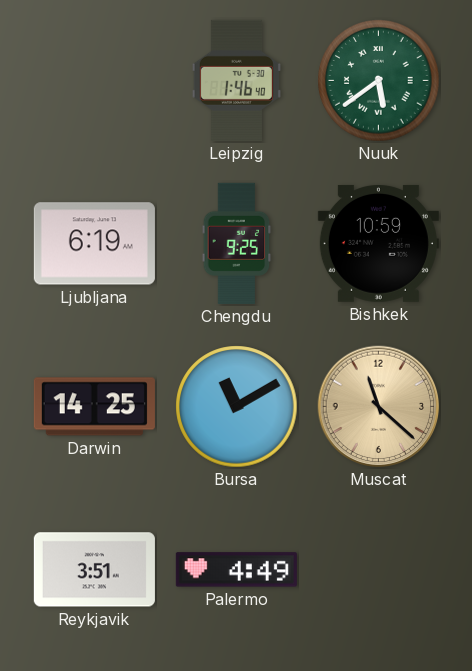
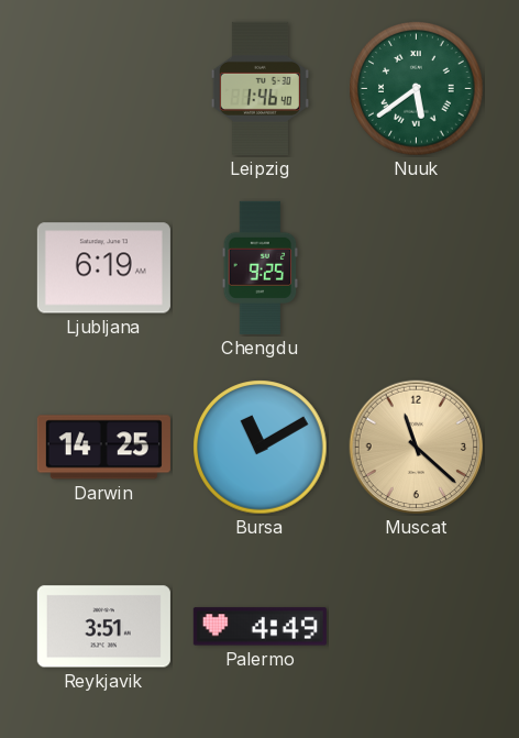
Bishkek: 10:59 -> none
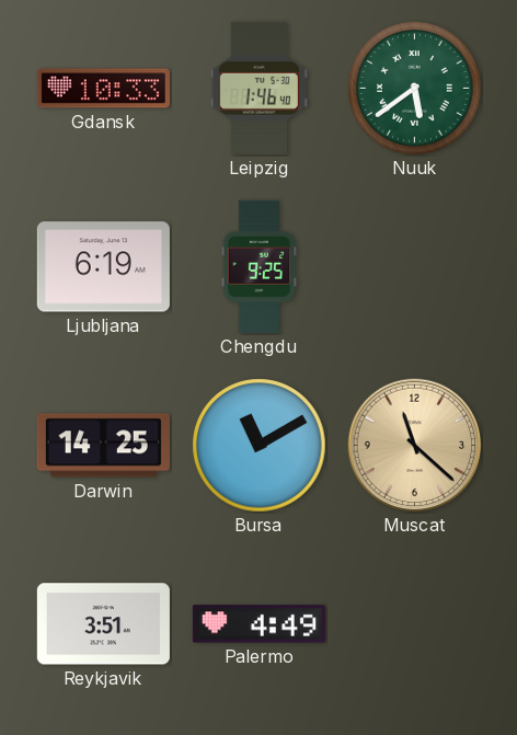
Gdansk: none -> 10:33
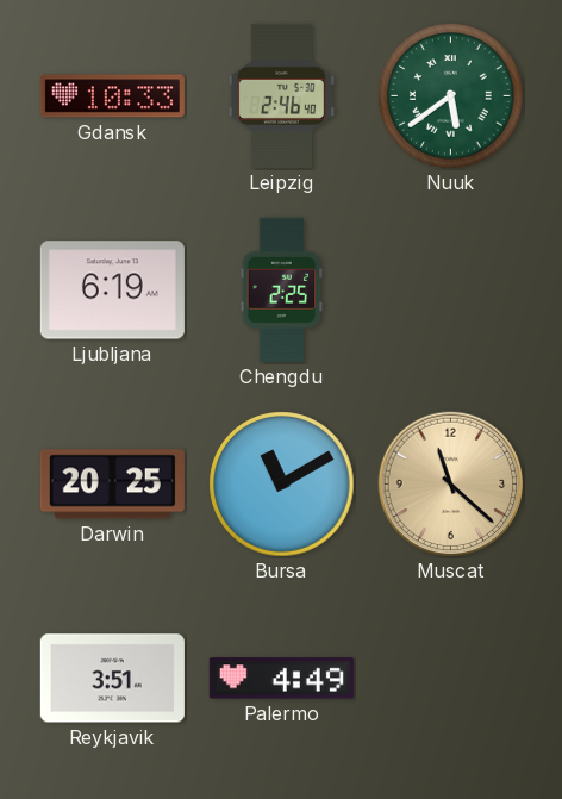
Leipzig: 1:46 -> 2:46
Chengdu: 9:25 -> 2:25
Darwin: 14:25 -> 20:25
